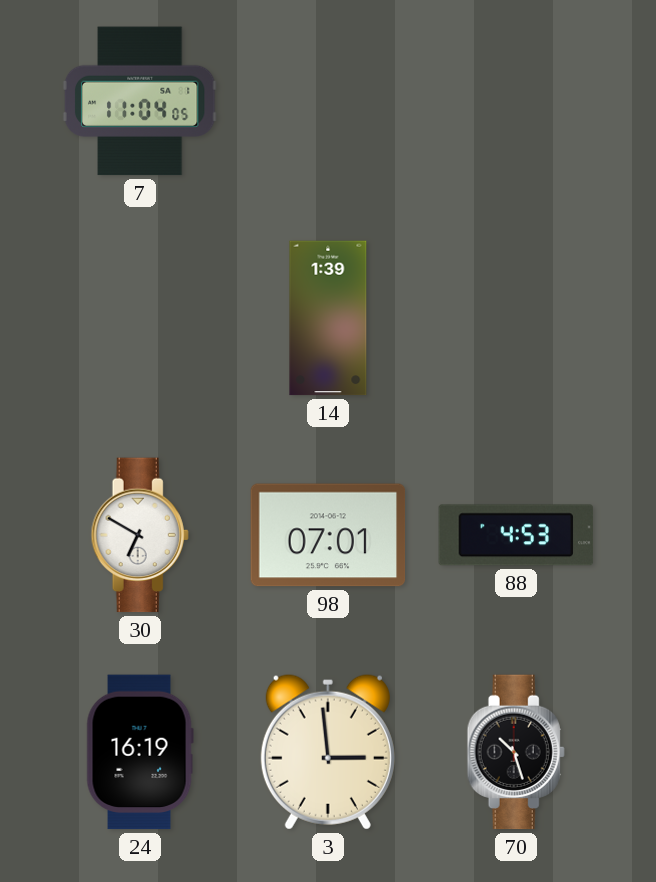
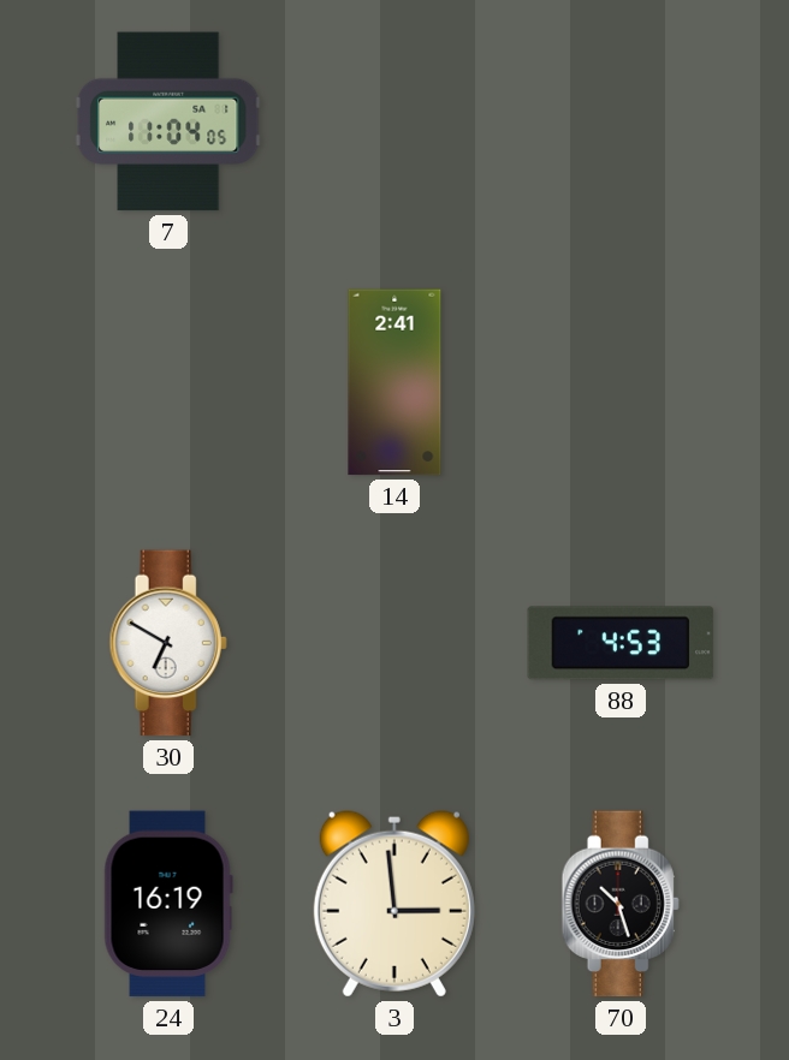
14: 1:39 -> 2:41
98: 07:01 -> none
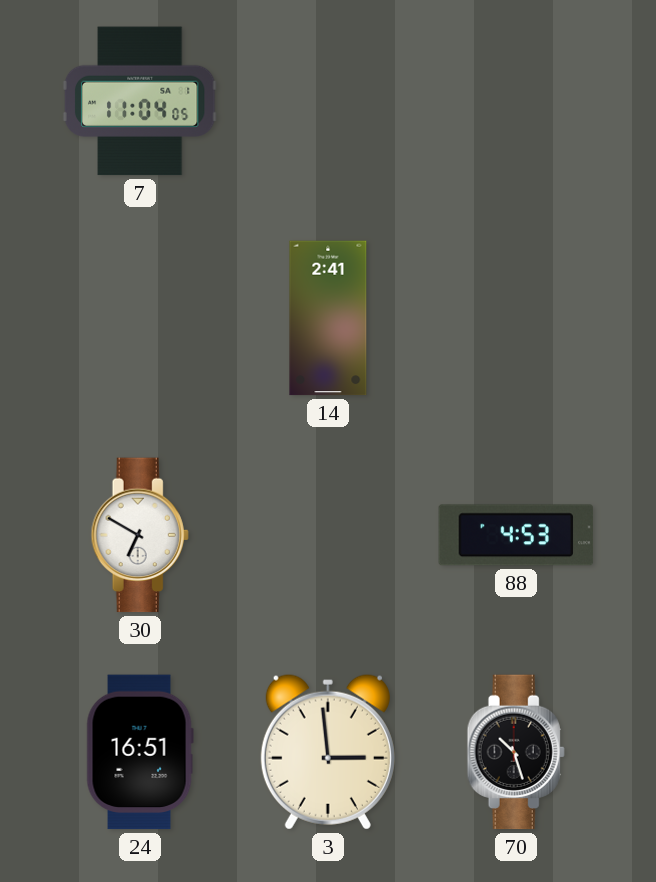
24: 16:19 -> 16:51
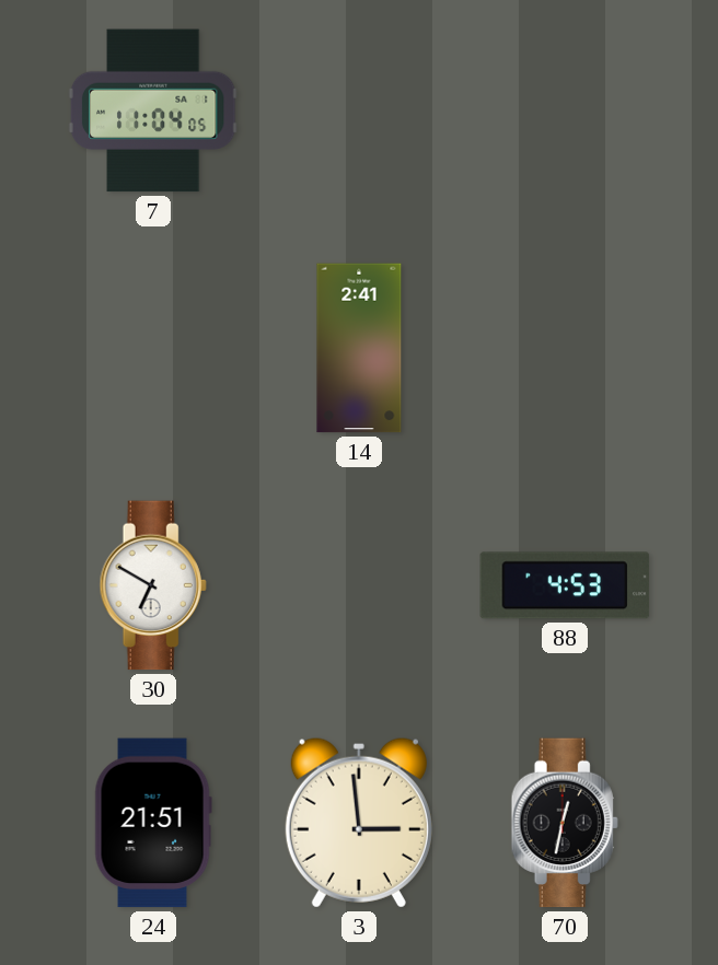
24: 16:51 -> 21:51
70: 10:27 -> 12:32
